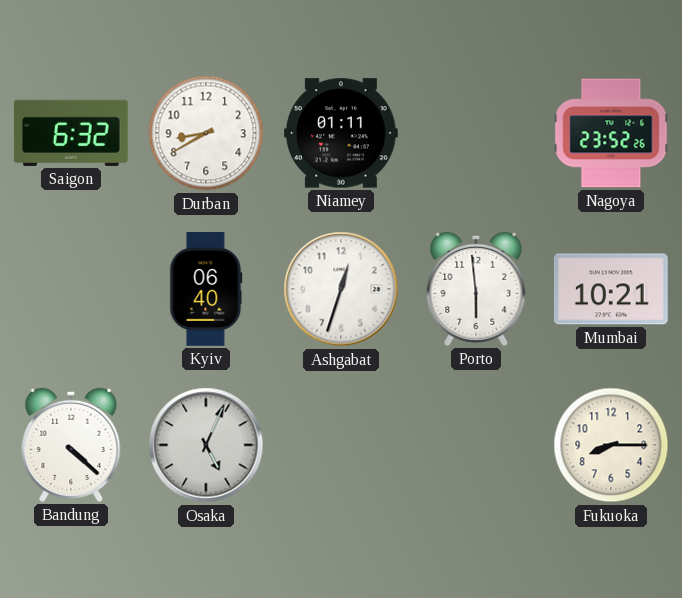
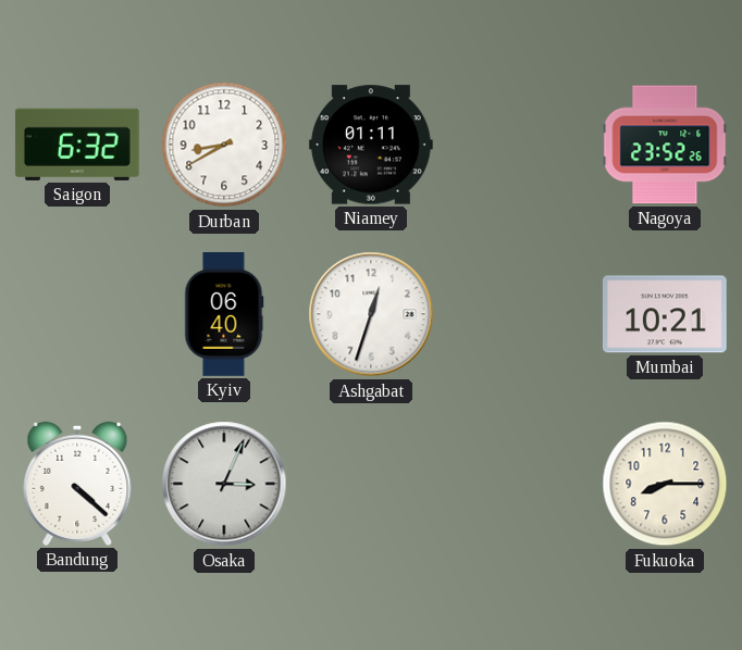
Porto: 5:59 -> none
Osaka: 5:04 -> 3:04
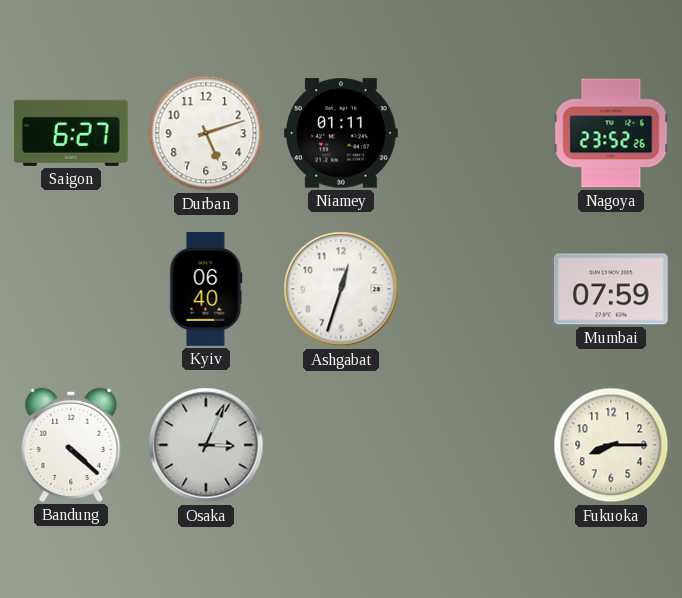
Saigon: 6:32 -> 6:27
Durban: 8:40 -> 5:12
Mumbai: 10:21 -> 07:59
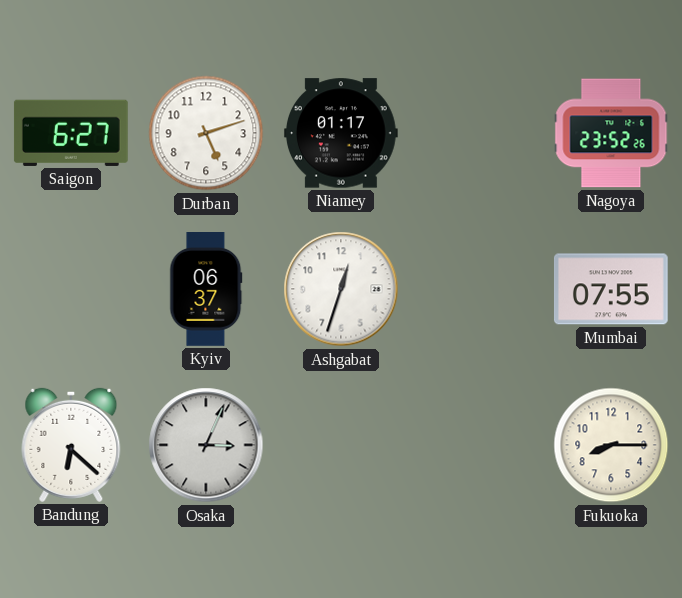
Niamey: 01:11 -> 01:17
Kyiv: 06:40 -> 06:37
Mumbai: 07:59 -> 07:55
Bandung: 4:22 -> 6:22
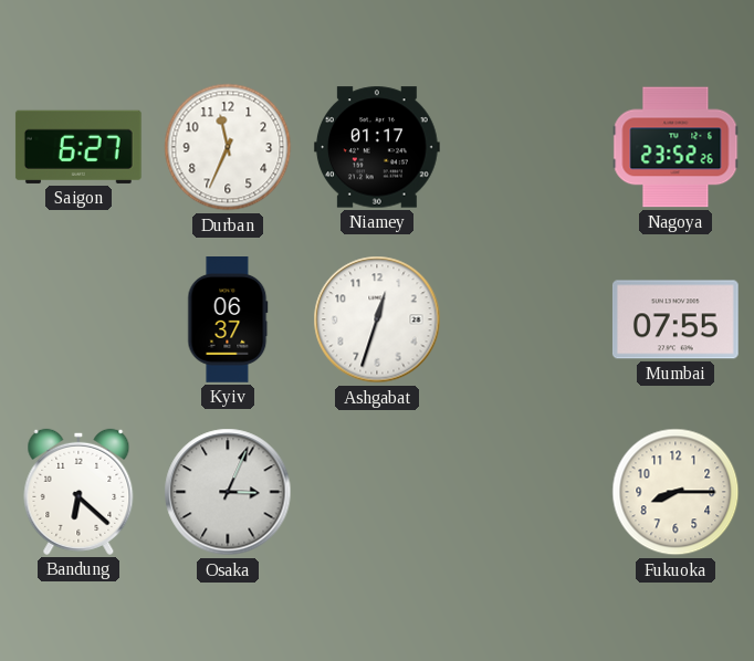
Durban: 5:12 -> 11:34
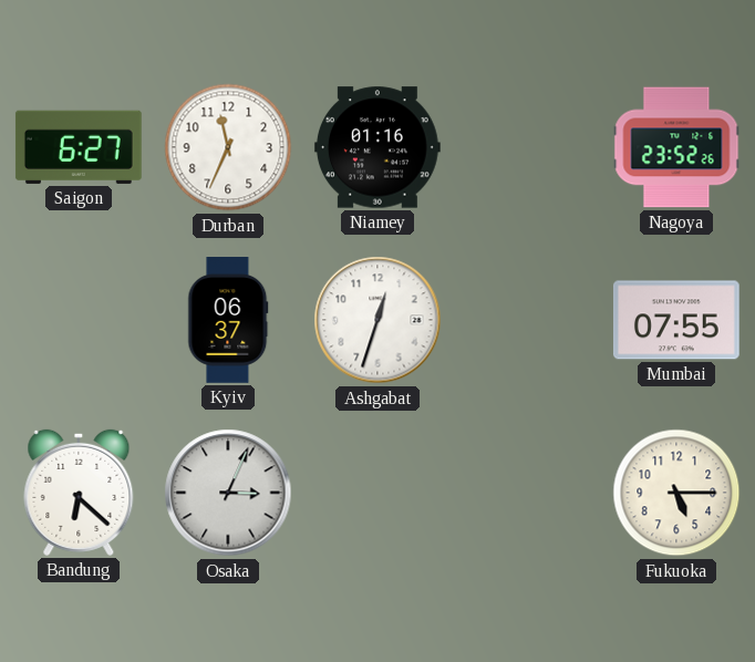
Niamey: 01:17 -> 01:16
Fukuoka: 8:15 -> 5:15
